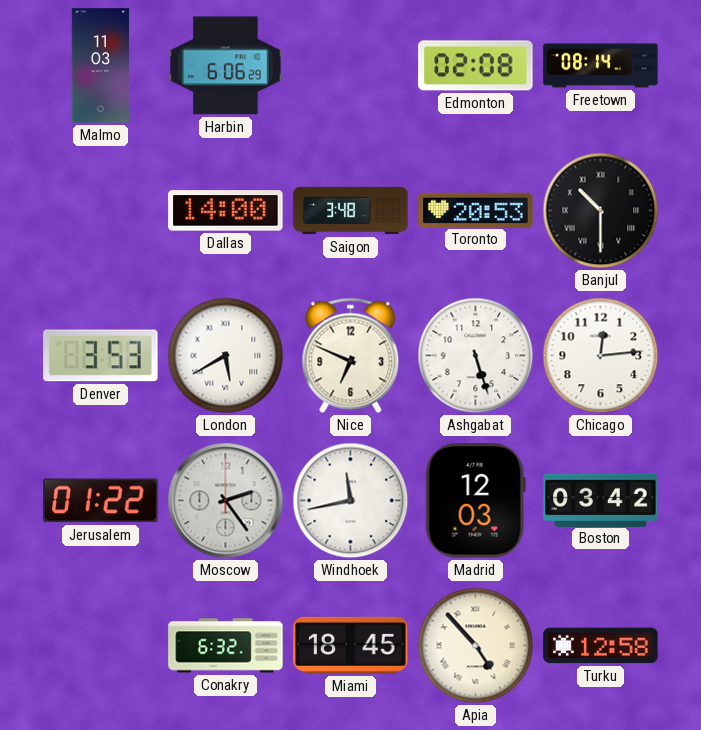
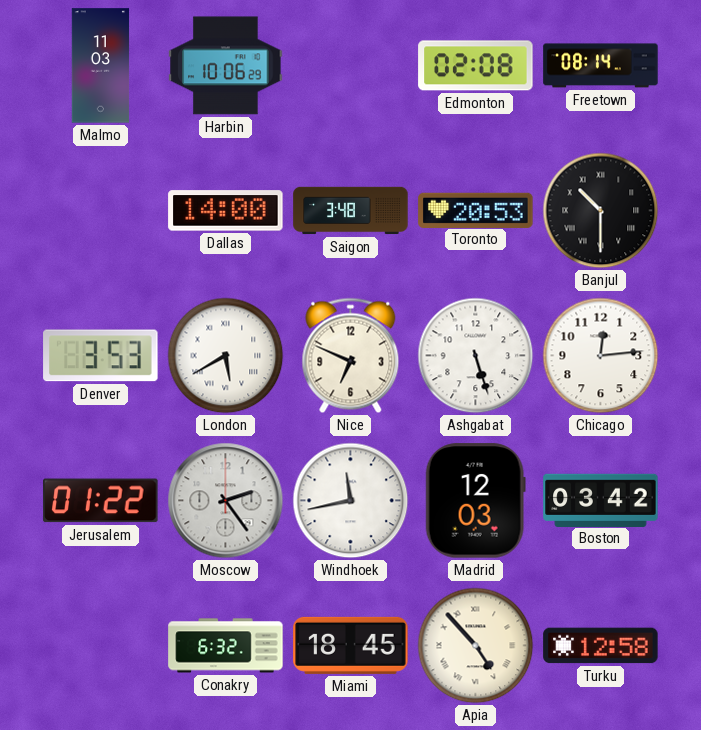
Harbin: 6:06 -> 10:06
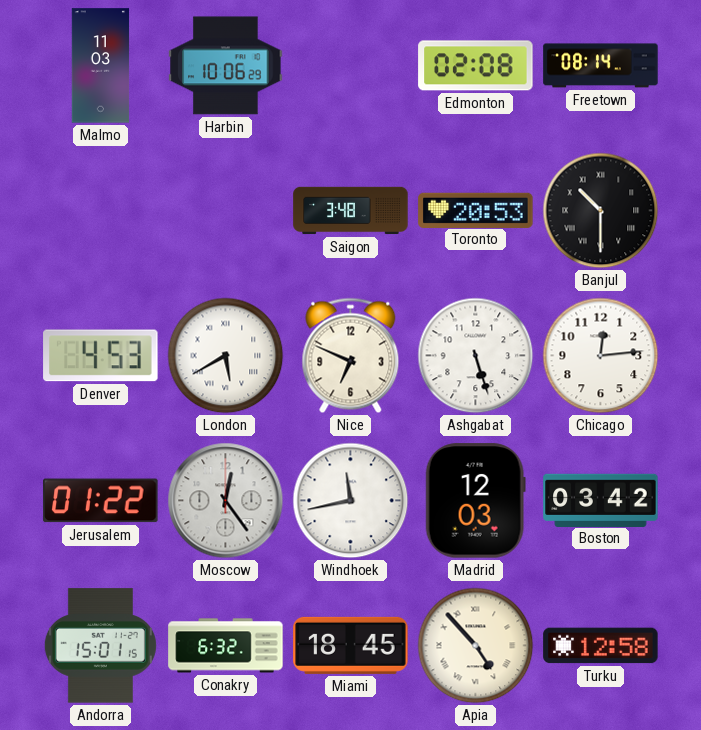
Dallas: 14:00 -> none
Denver: 3:53 -> 4:53
Moscow: 2:24 -> 12:24
Andorra: none -> 15:01
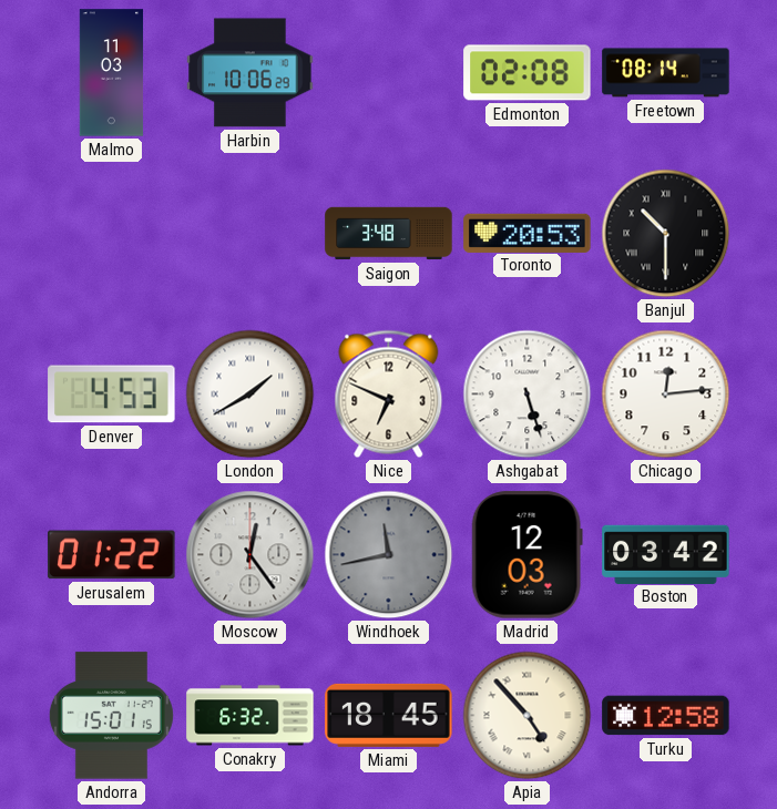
London: 5:40 -> 1:40
Windhoek dial: white -> grey
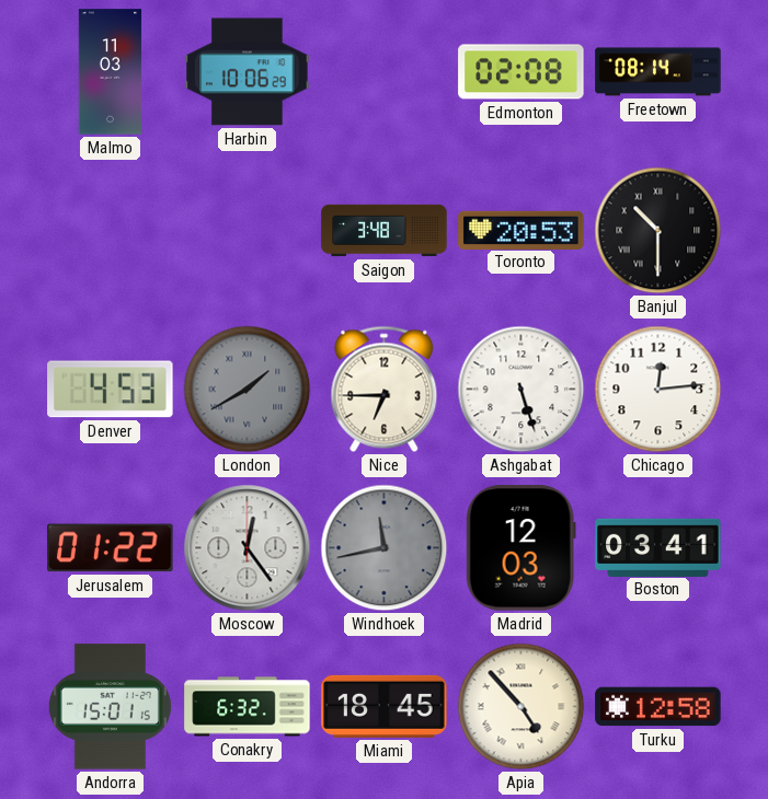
London dial: white -> grey
Nice: 6:49 -> 6:45
Boston: 03:42 -> 03:41
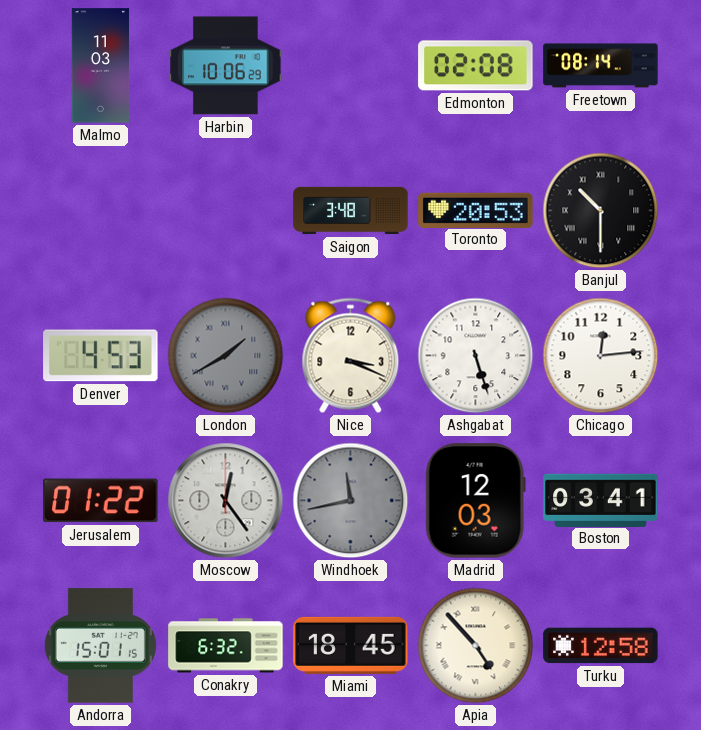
Nice: 6:45 -> 3:19
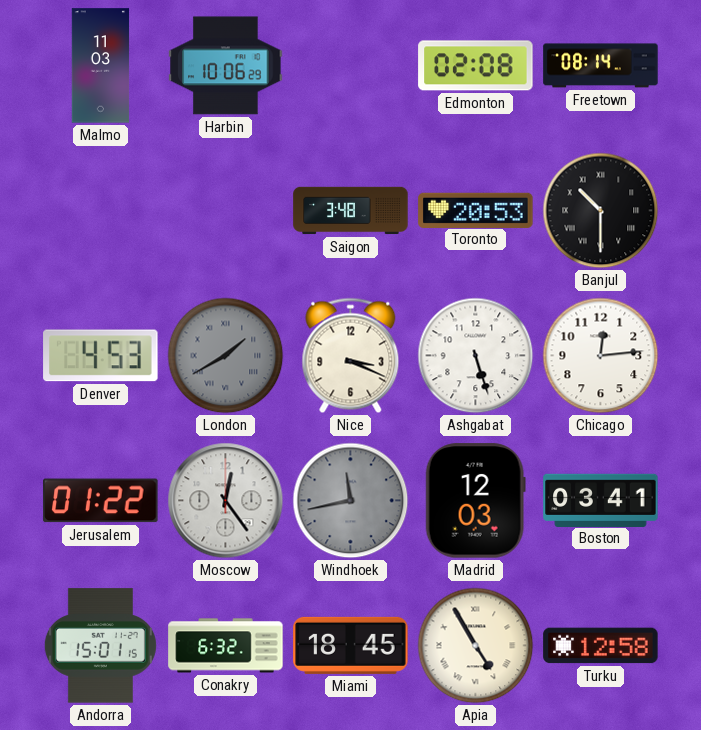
Apia: 4:53 -> 4:55
